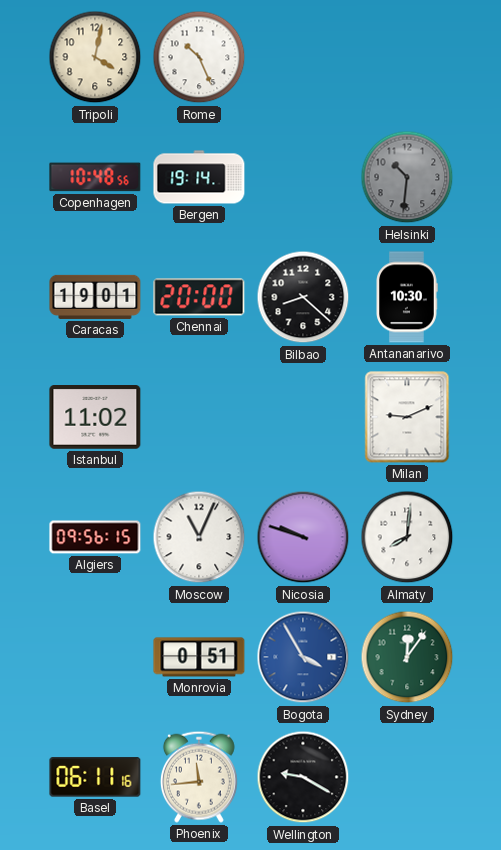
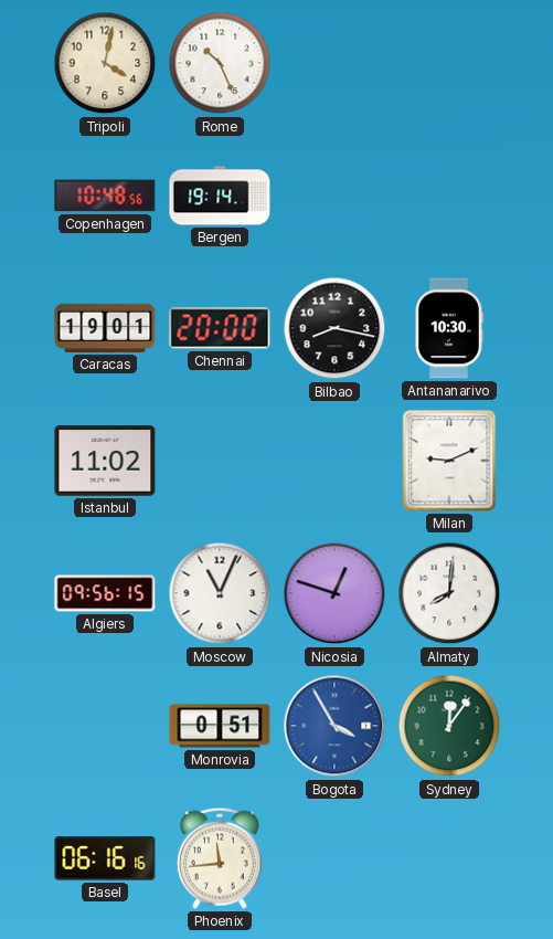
Helsinki: 10:31 -> none
Bilbao: 8:22 -> 8:17
Nicosia: 9:48 -> 12:48
Basel: 06:11 -> 06:16
Wellington: 9:20 -> none
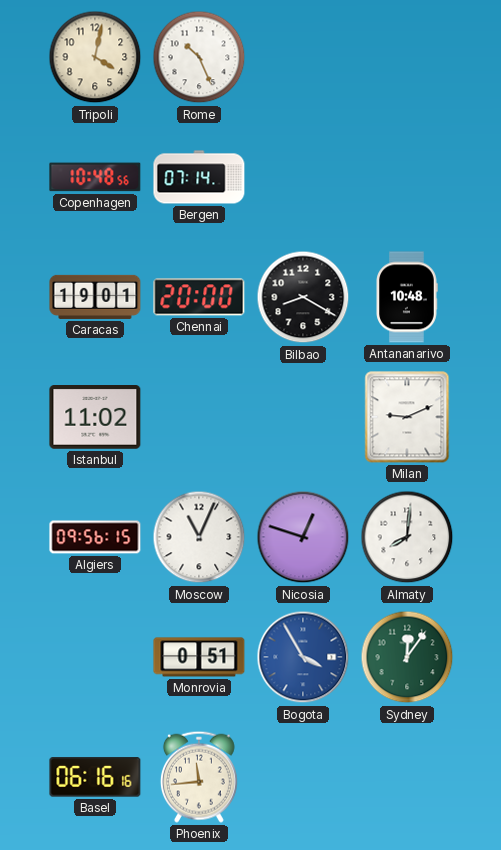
Bergen: 19:14 -> 07:14
Bilbao: 8:17 -> 8:20
Antananarivo: 10:30 -> 10:48
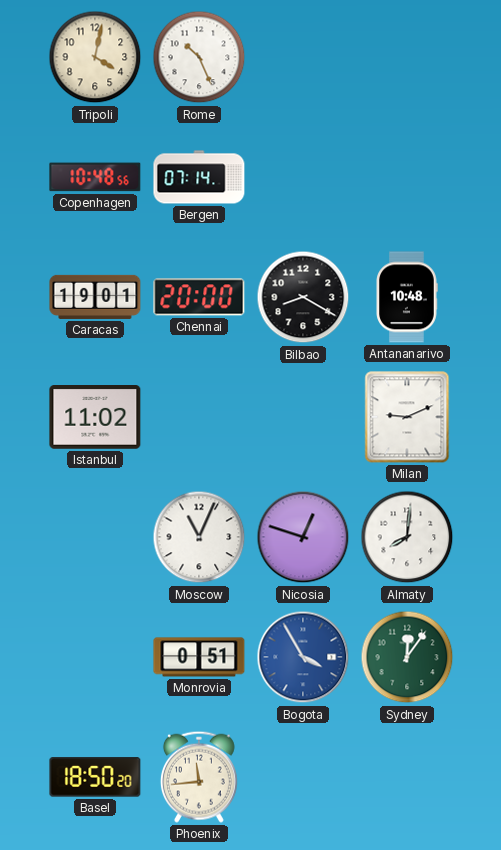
Algiers: 09:56 -> none
Basel: 06:16 -> 18:50
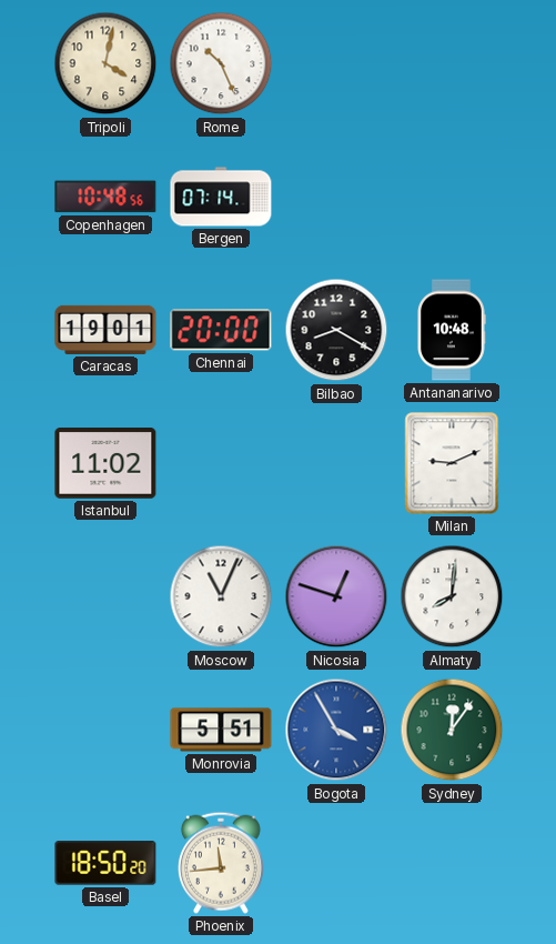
Monrovia: 0:51 -> 5:51
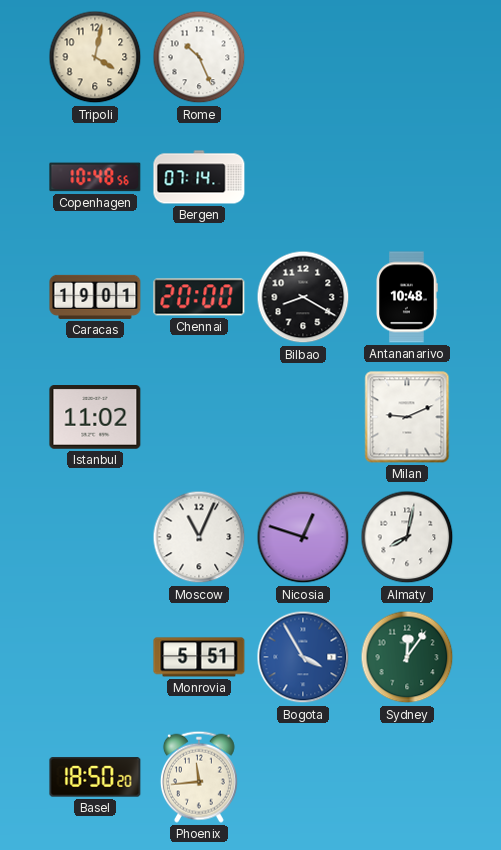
Almaty: 8:01 -> 8:02
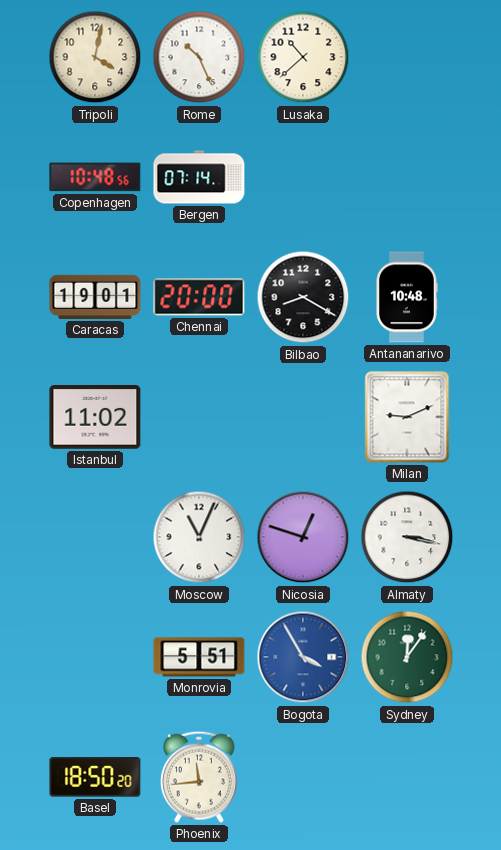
Lusaka: none -> 10:38
Almaty: 8:02 -> 3:17
